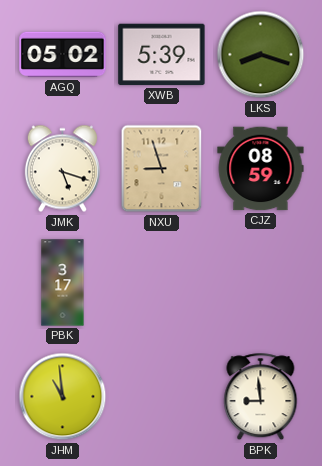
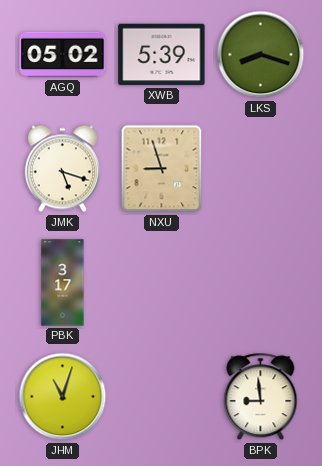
CJZ: 08:59 -> none
JHM: 10:59 -> 11:03
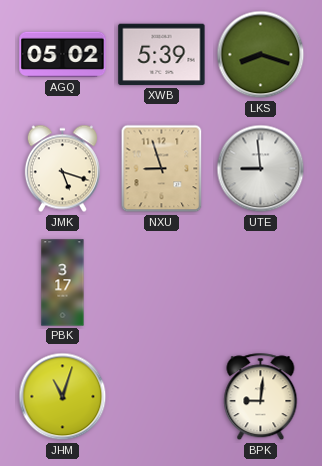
UTE: none -> 8:59
BPK: 8:59 -> 9:01
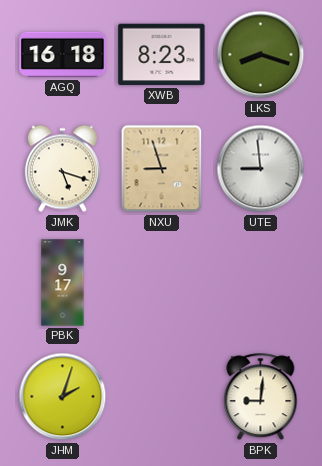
AGQ: 05:02 -> 16:18
XWB: 5:39 -> 8:23
PBK: 3:17 -> 9:17
JHM: 11:03 -> 2:03
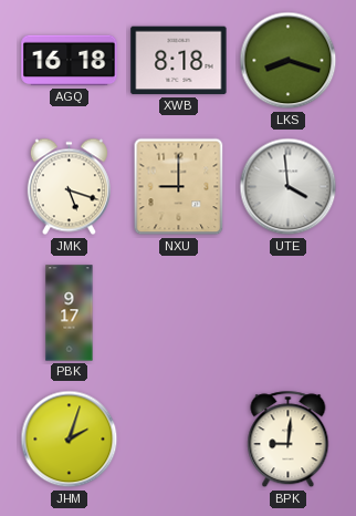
XWB: 8:23 -> 8:18
NXU: 8:57 -> 9:00
UTE: 8:59 -> 3:59
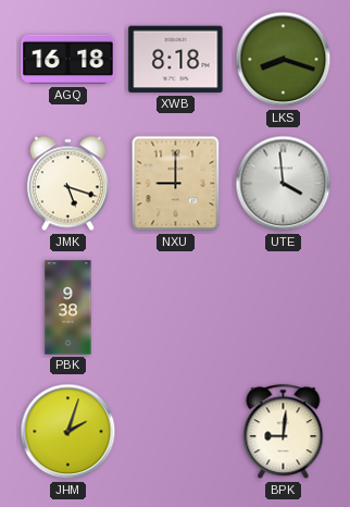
PBK: 9:17 -> 9:38
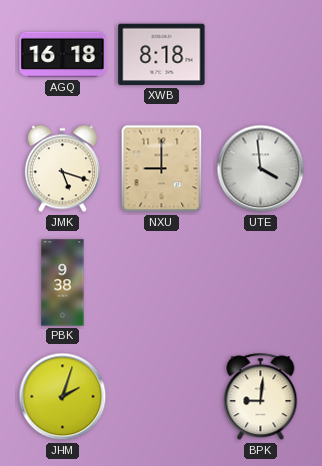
LKS: 8:18 -> none
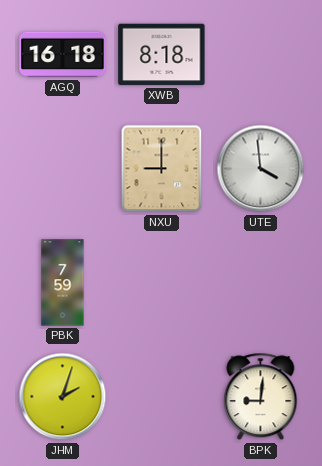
JMK: 5:18 -> none
PBK: 9:38 -> 7:59
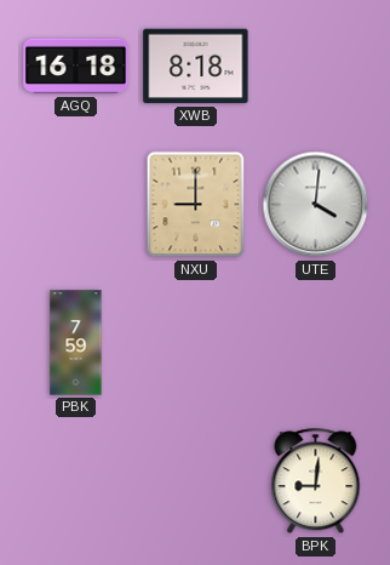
UTE: 3:59 -> 4:01
JHM: 2:03 -> none
